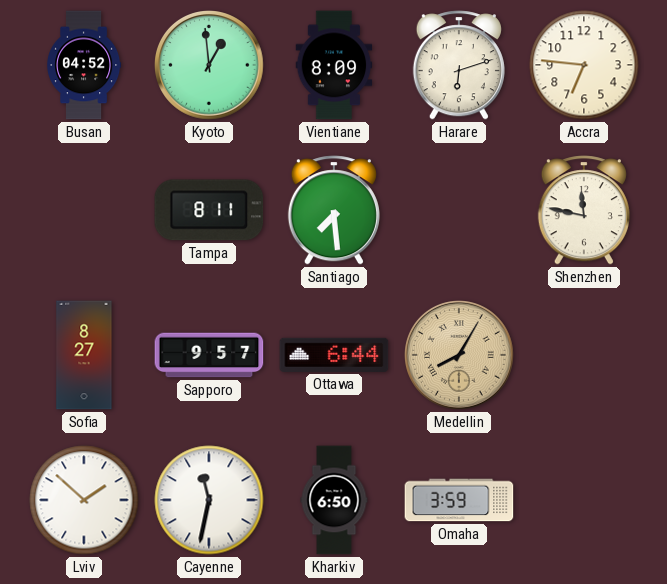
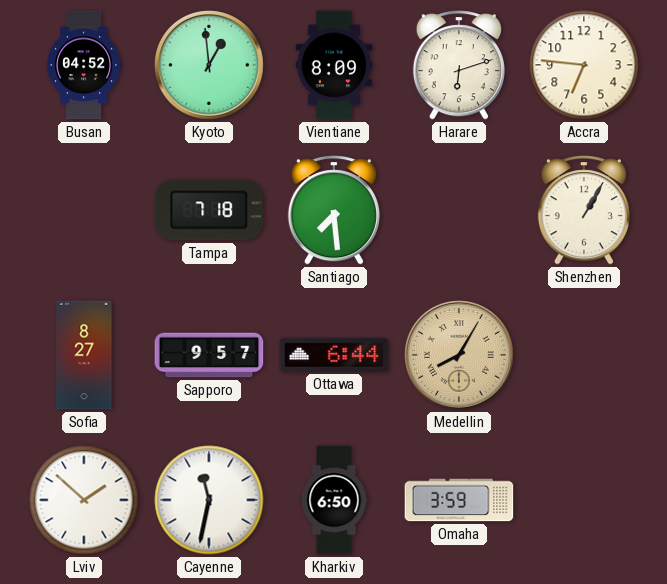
Tampa: 8:11 -> 7:18
Shenzhen: 11:47 -> 1:05
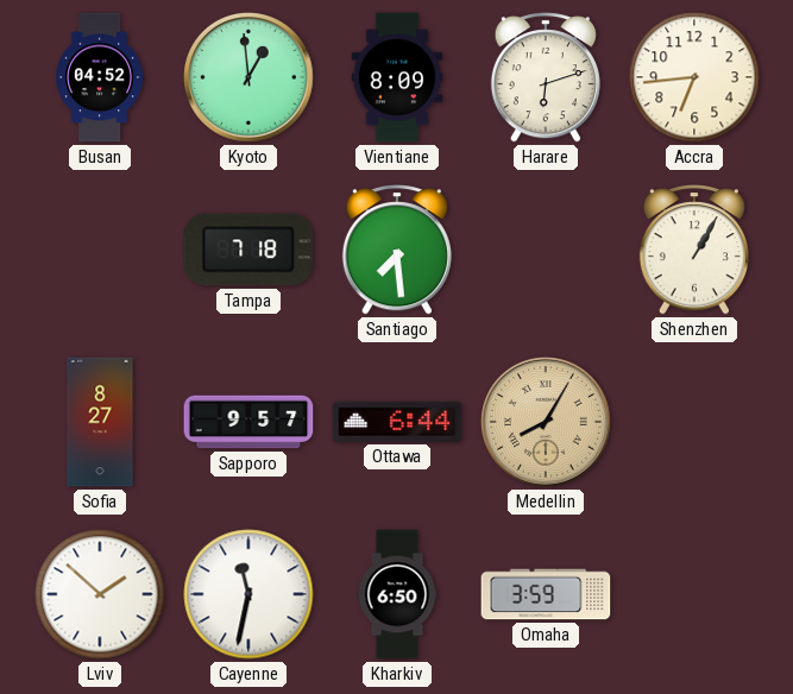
Accra: 6:46 -> 6:44
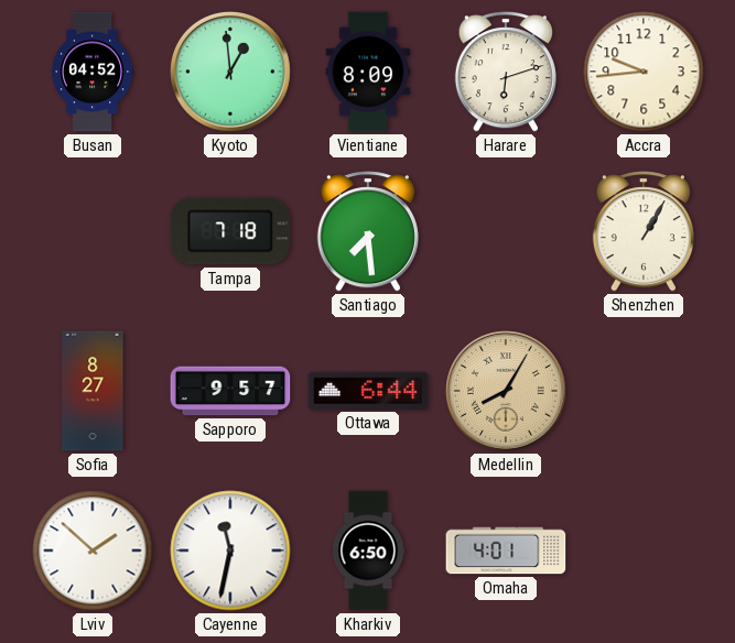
Accra: 6:44 -> 9:44
Omaha: 3:59 -> 4:01
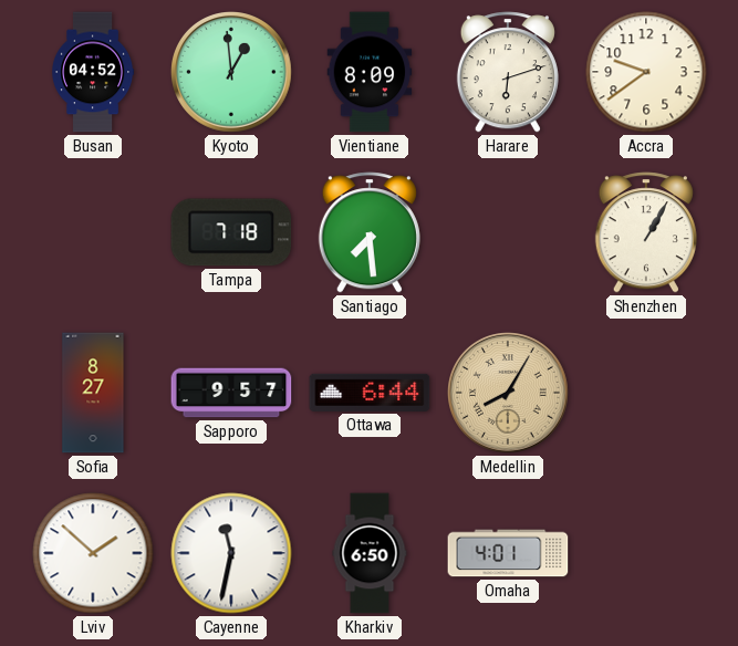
Accra: 9:44 -> 9:39
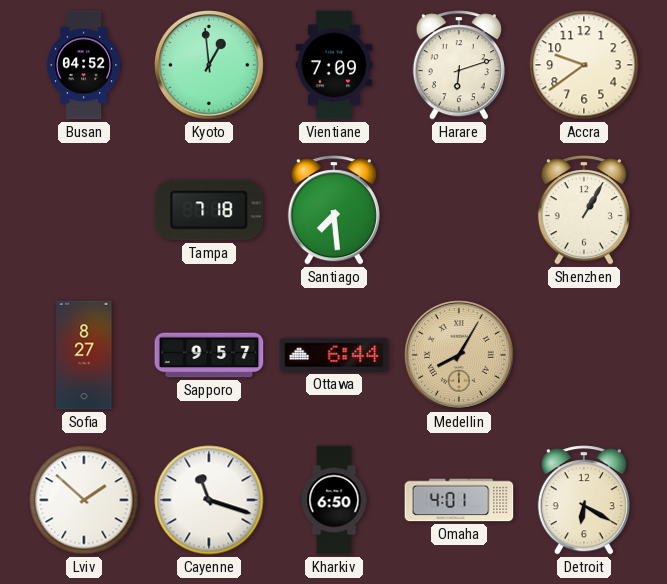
Vientiane: 8:09 -> 7:09
Cayenne: 11:32 -> 11:18
Detroit: none -> 6:20
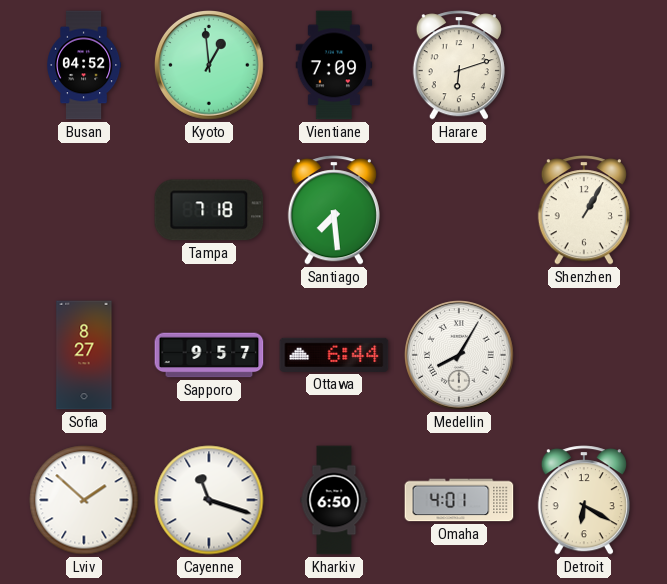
Accra: 9:39 -> none
Medellin dial: champagne -> white
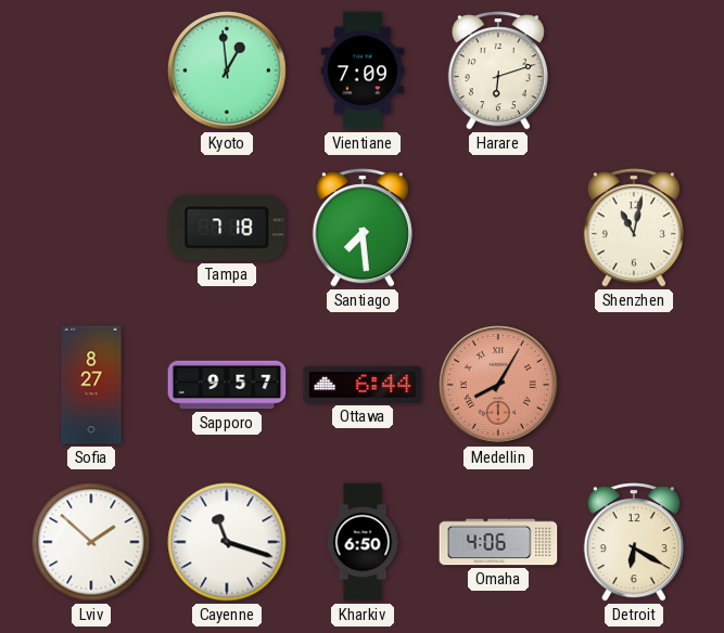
Busan: 04:52 -> none
Shenzhen: 1:05 -> 11:02
Medellin dial: white -> salmon
Omaha: 4:01 -> 4:06
